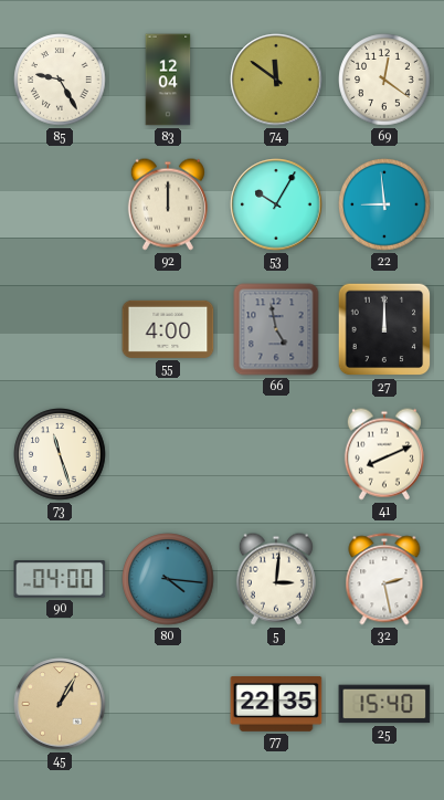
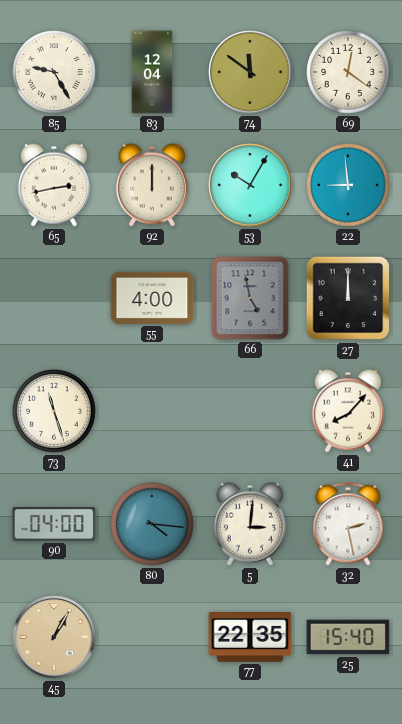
65: none -> 2:43
41: 8:11 -> 8:07
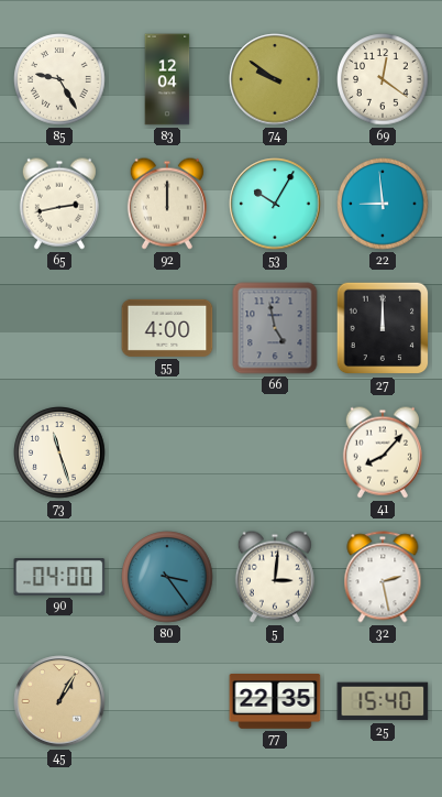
74: 11:51 -> 9:51
80: 4:16 -> 3:24
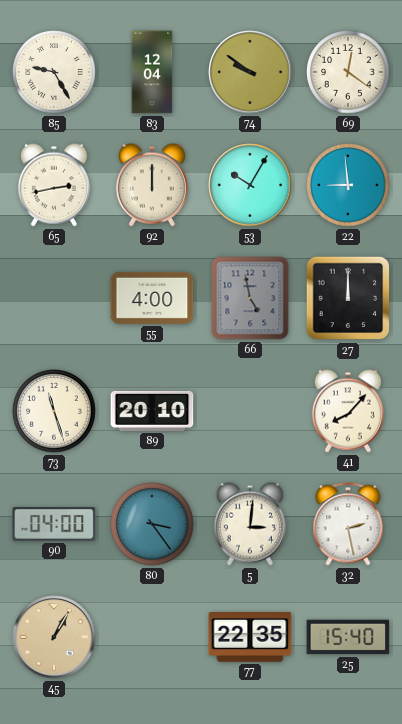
89: none -> 20:10
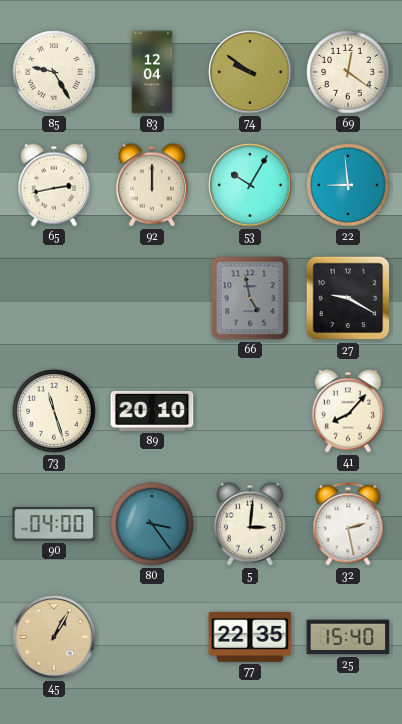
55: 4:00 -> none
27: 12:00 -> 9:20
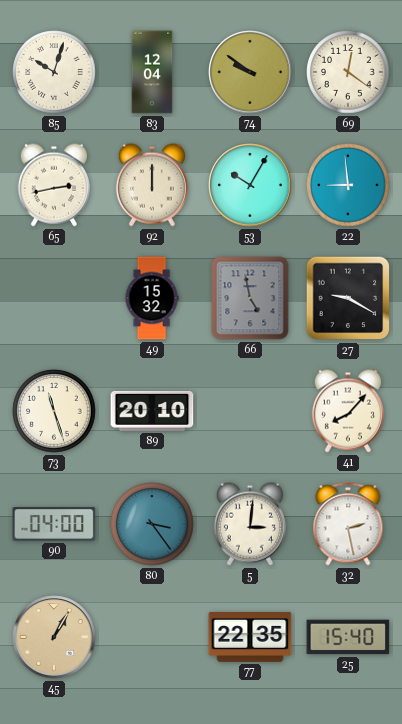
85: 9:25 -> 10:03
49: none -> 15:32
